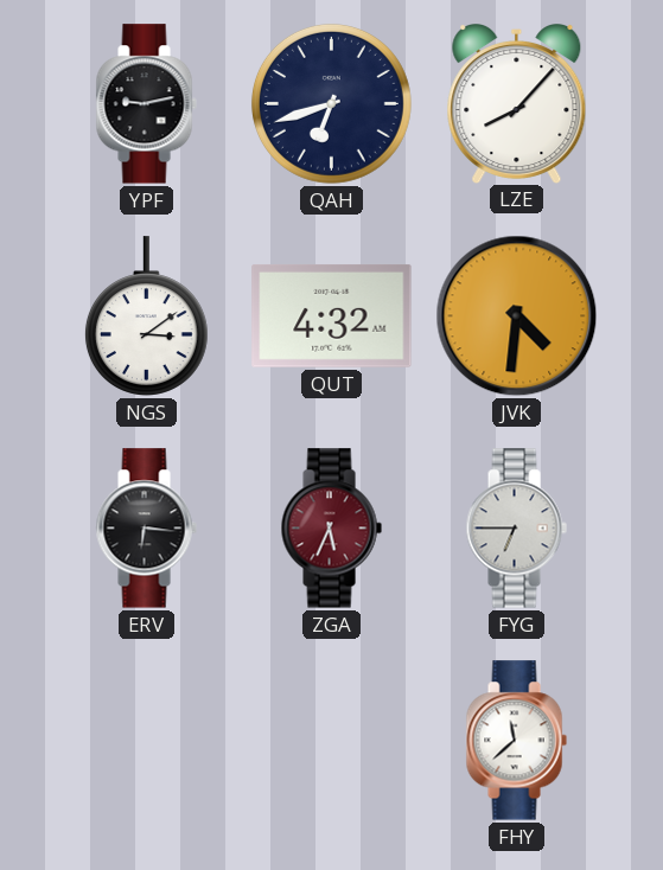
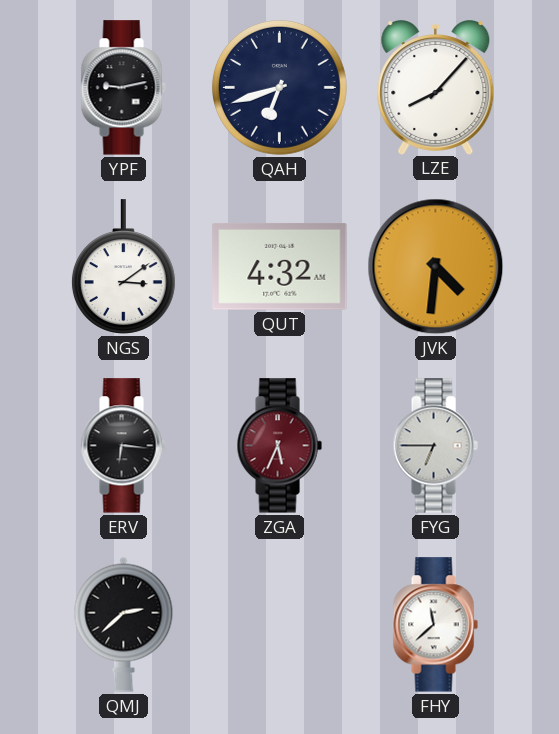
QMJ: none -> 2:38
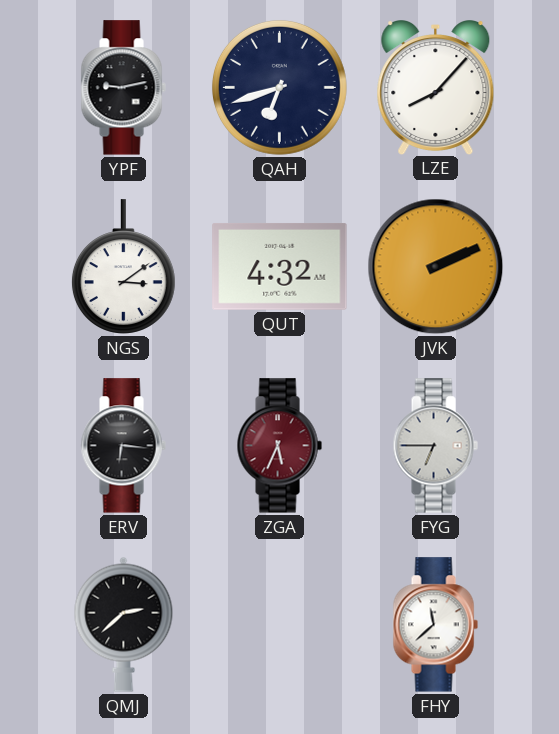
JVK: 4:31 -> 2:11
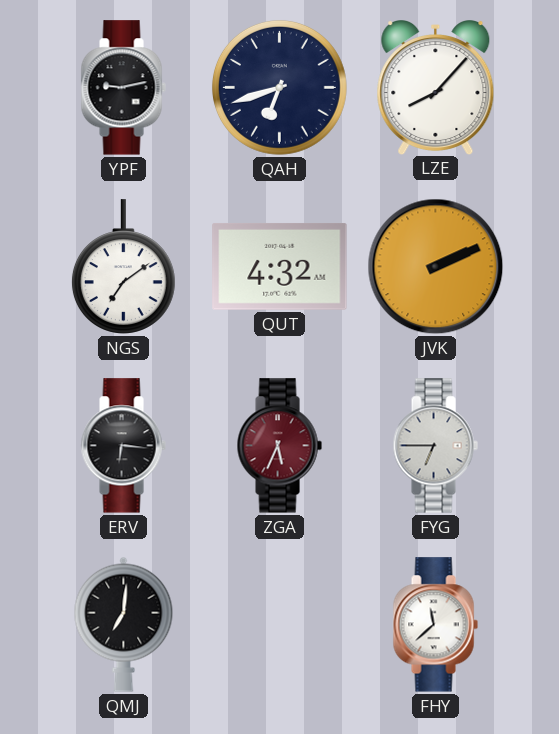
NGS: 3:09 -> 7:09
QMJ: 2:38 -> 7:01
